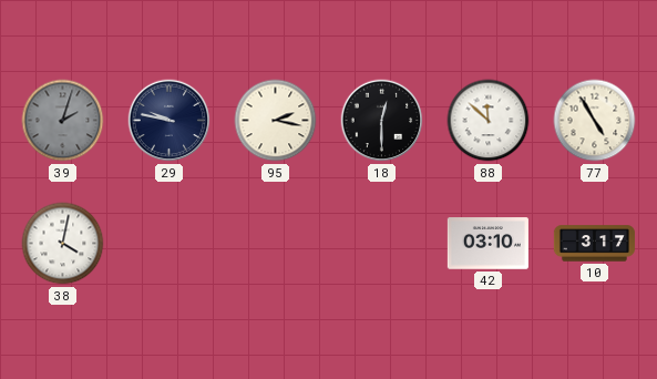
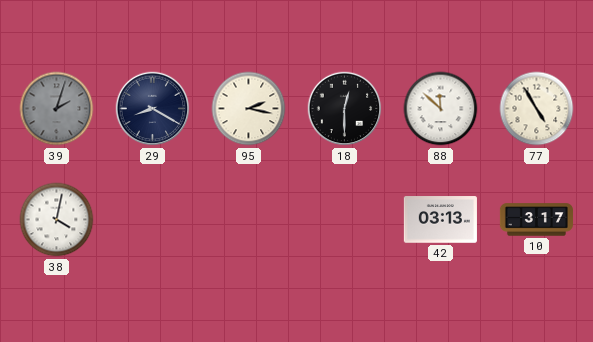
29: 9:47 -> 8:20
42: 03:10 -> 03:13
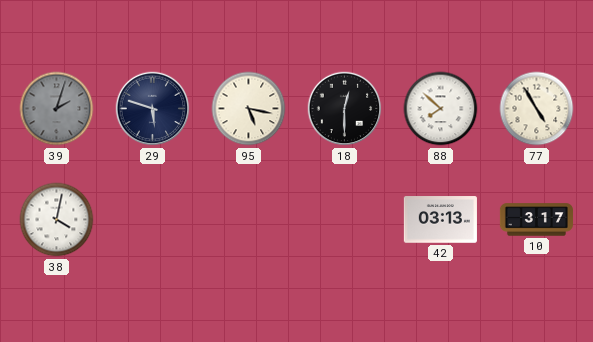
29: 8:20 -> 5:48
95: 2:17 -> 5:17
88: 11:52 -> 7:52
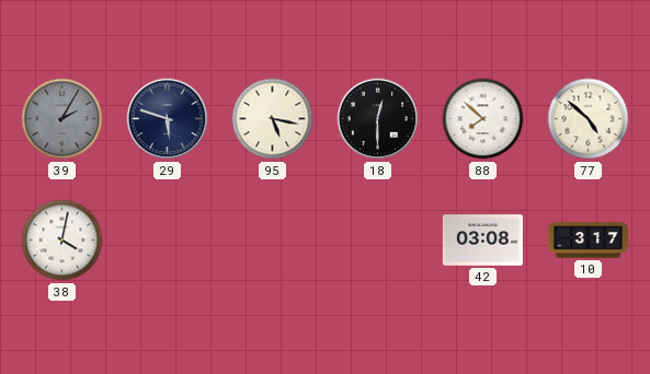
39: 2:03 -> 2:05
77: 4:55 -> 4:52
42: 03:13 -> 03:08
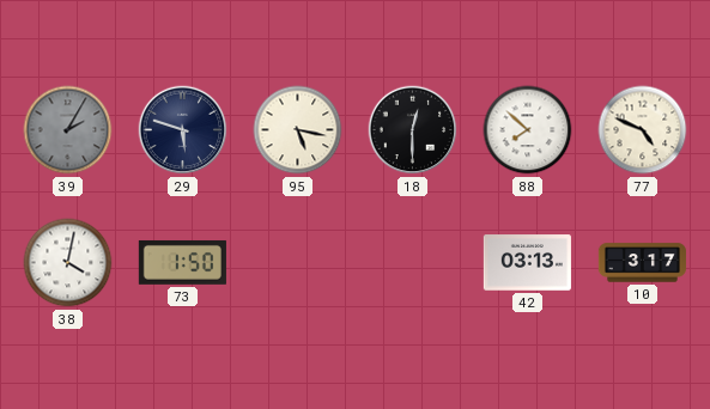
77: 4:52 -> 4:49
73: none -> 1:50
42: 03:08 -> 03:13
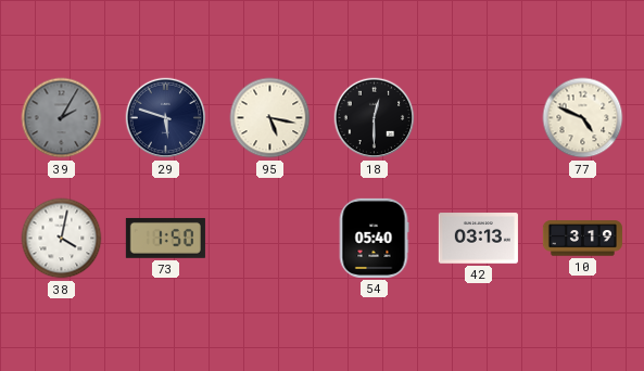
88: 7:52 -> none
54: none -> 05:40
10: 3:17 -> 3:19
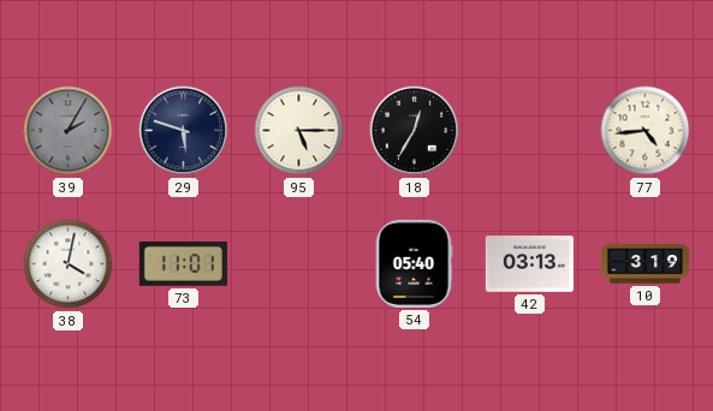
95: 5:17 -> 5:15
18: 12:30 -> 12:35
77: 4:49 -> 4:44
73: 1:50 -> 11:01
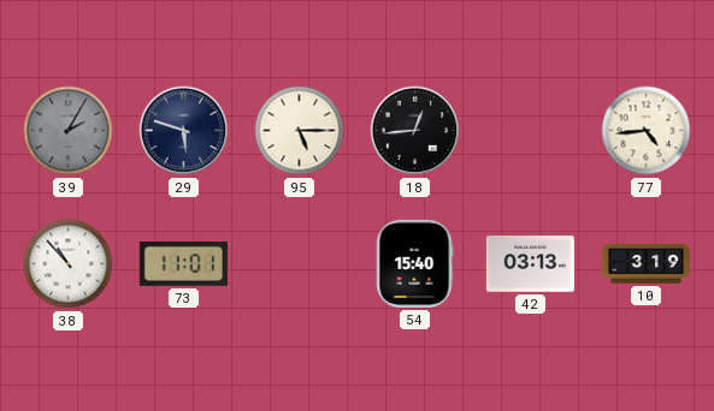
18: 12:35 -> 12:44
38: 4:02 -> 10:53
54: 05:40 -> 15:40
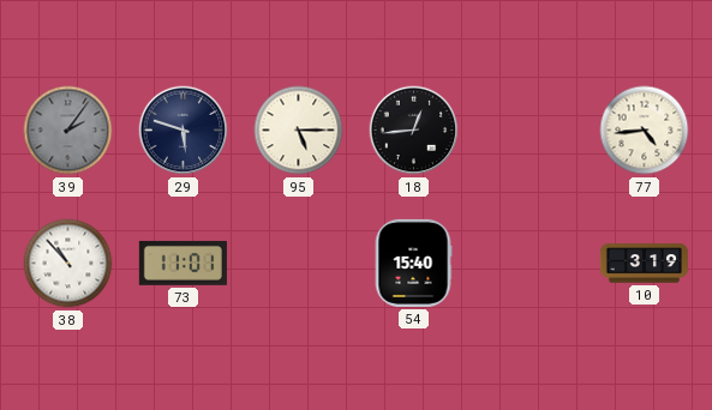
39: 2:05 -> 2:06
42: 03:13 -> none
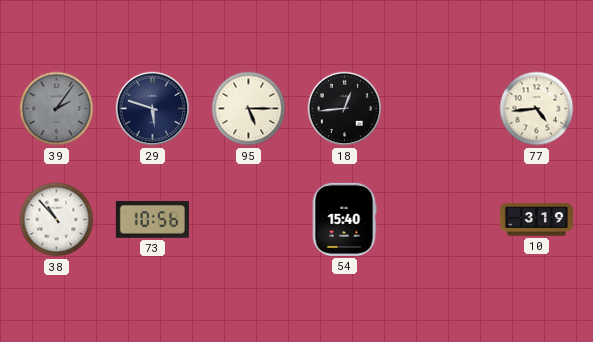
73: 11:01 -> 10:56
